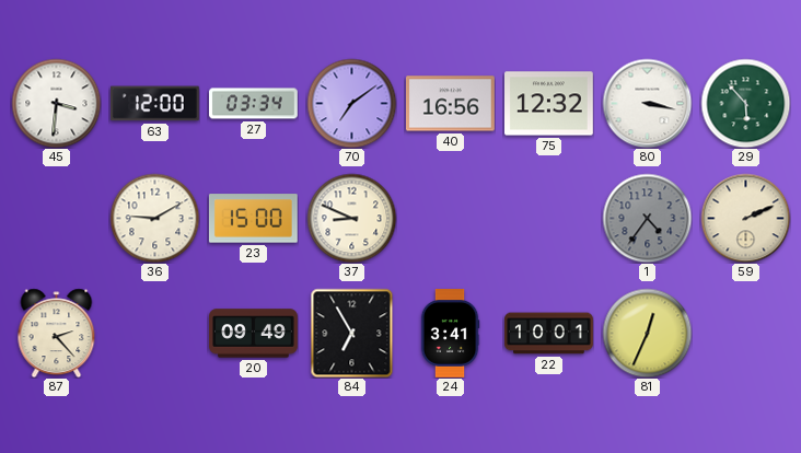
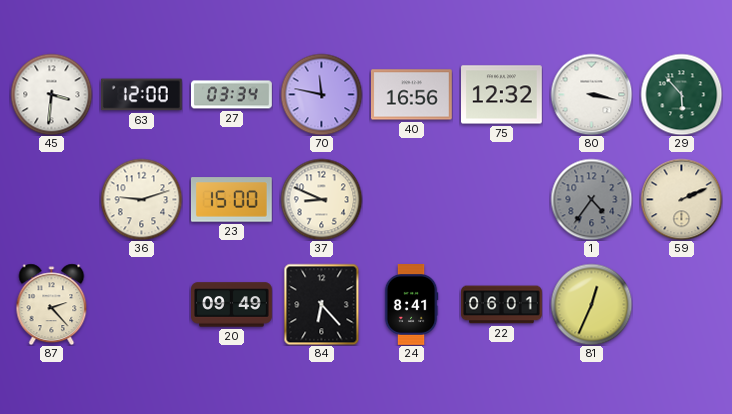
70: 7:09 -> 11:47
36: 9:10 -> 9:12
84: 6:55 -> 6:23
24: 3:41 -> 8:41
22: 10:01 -> 06:01
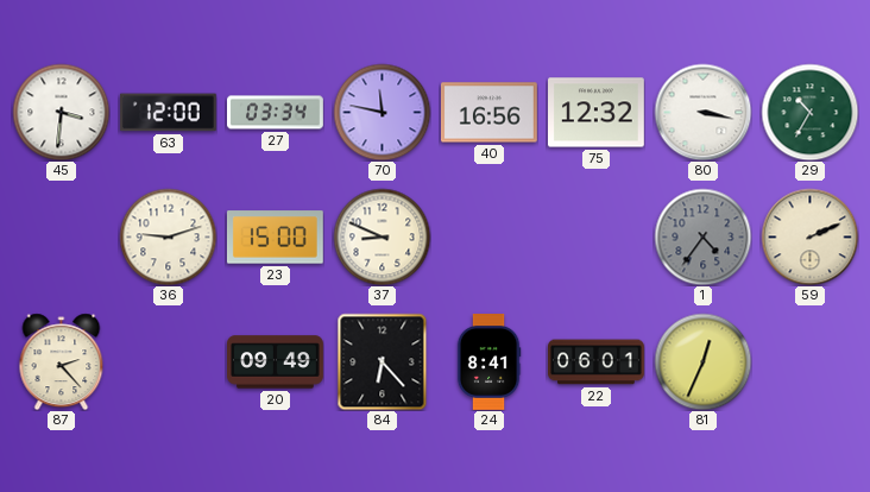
29: 5:53 -> 10:35
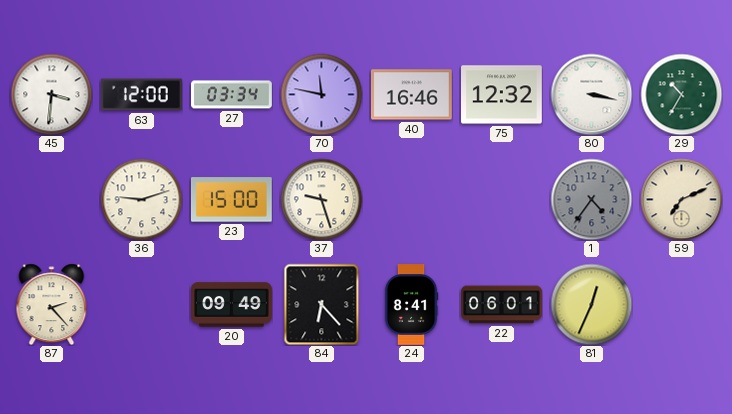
40: 16:56 -> 16:46
37: 8:49 -> 9:27
59: 2:11 -> 7:11
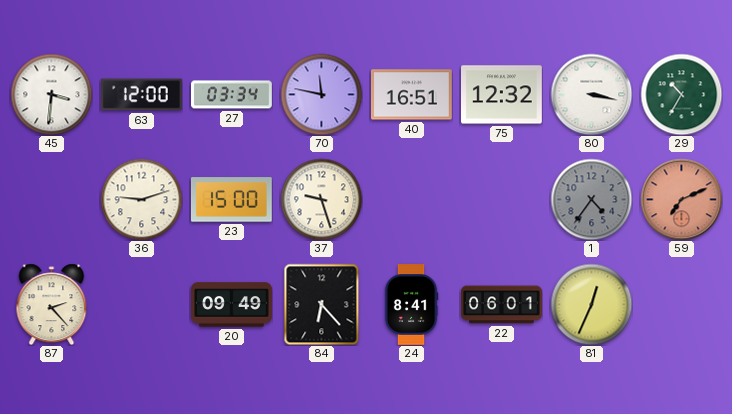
40: 16:46 -> 16:51
59 dial: cream -> salmon
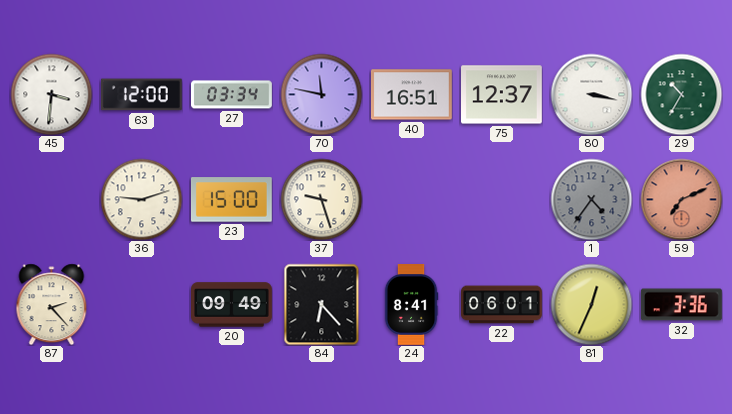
75: 12:32 -> 12:37
32: none -> 3:36
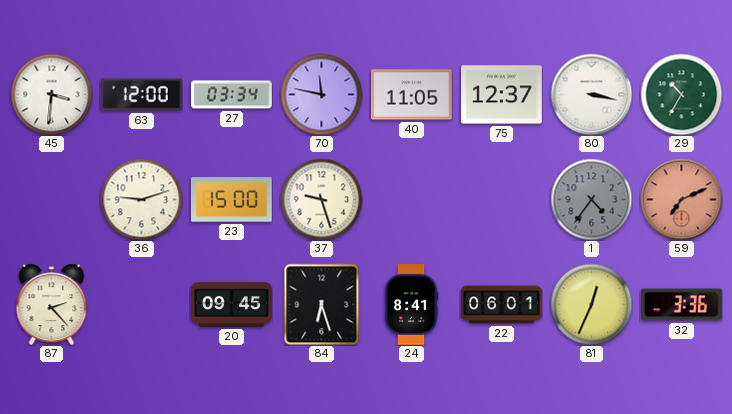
40: 16:51 -> 11:05
20: 09:49 -> 09:45
84: 6:23 -> 6:27
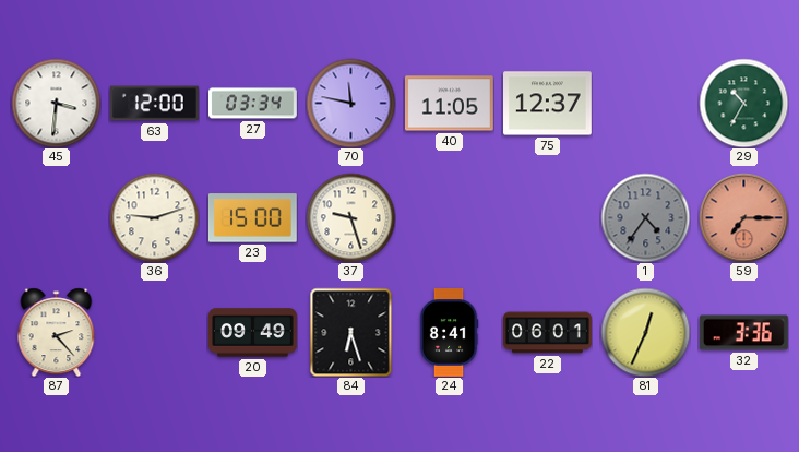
80: 3:17 -> none
59: 7:11 -> 7:15
20: 09:45 -> 09:49
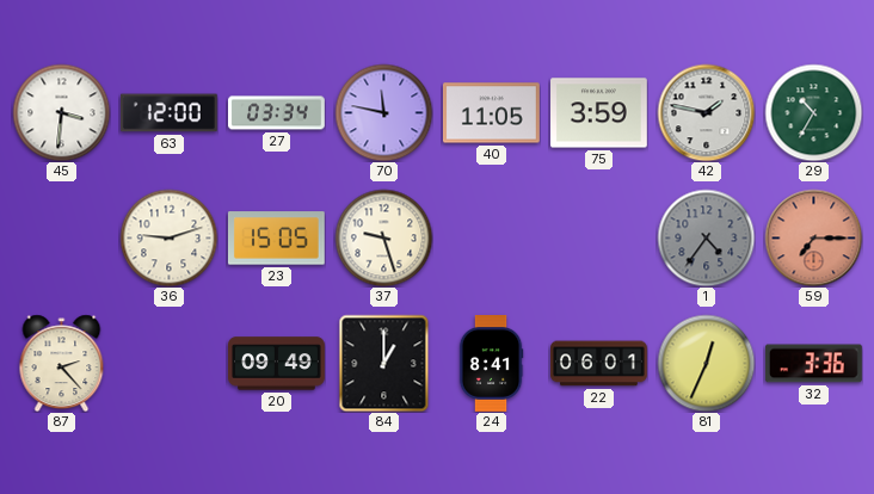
75: 12:37 -> 3:59
42: none -> 1:47
23: 15:00 -> 15:05
84: 6:27 -> 1:00
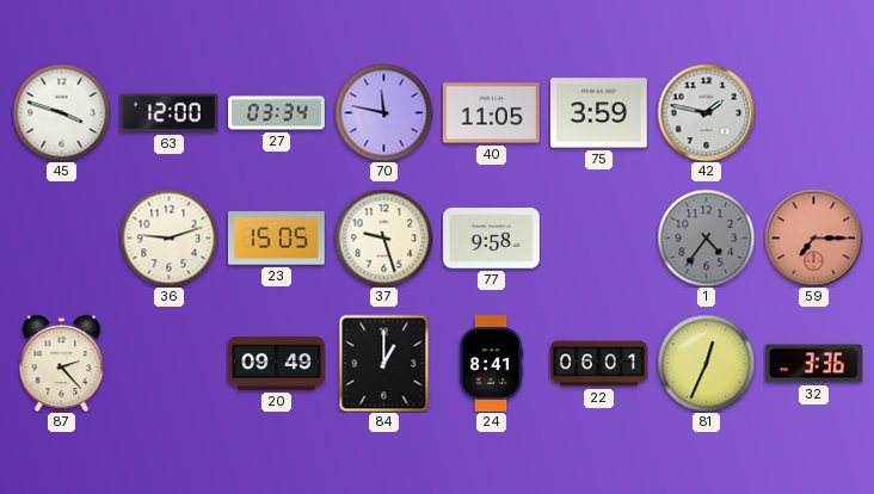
45: 3:31 -> 3:48
29: 10:35 -> none
77: none -> 9:58
